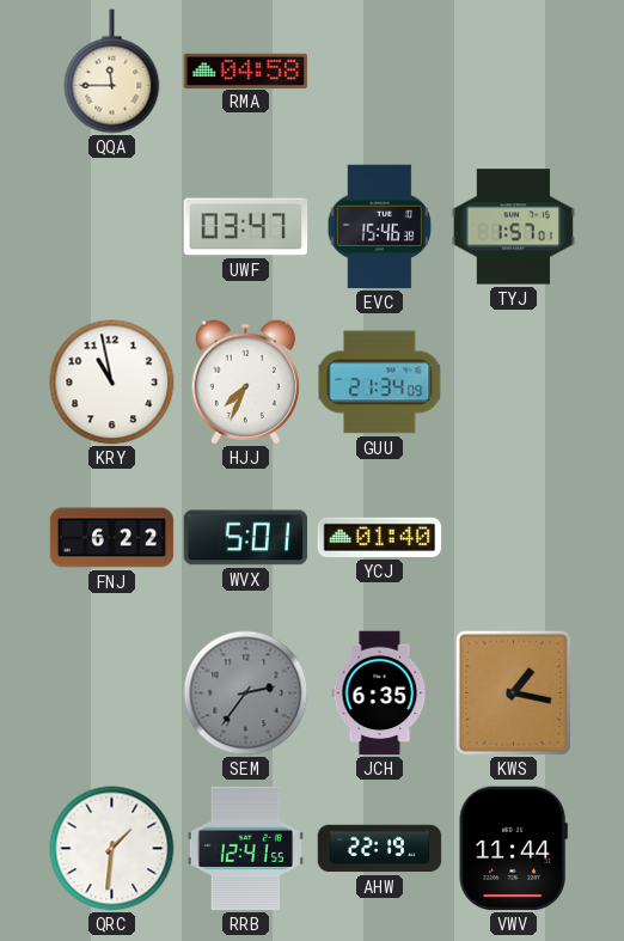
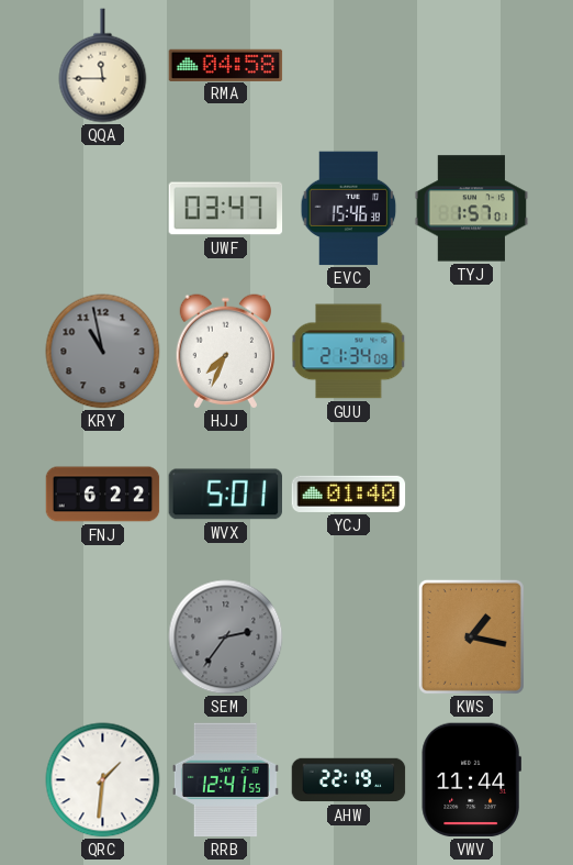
KRY dial: white -> grey
JCH: 6:35 -> none
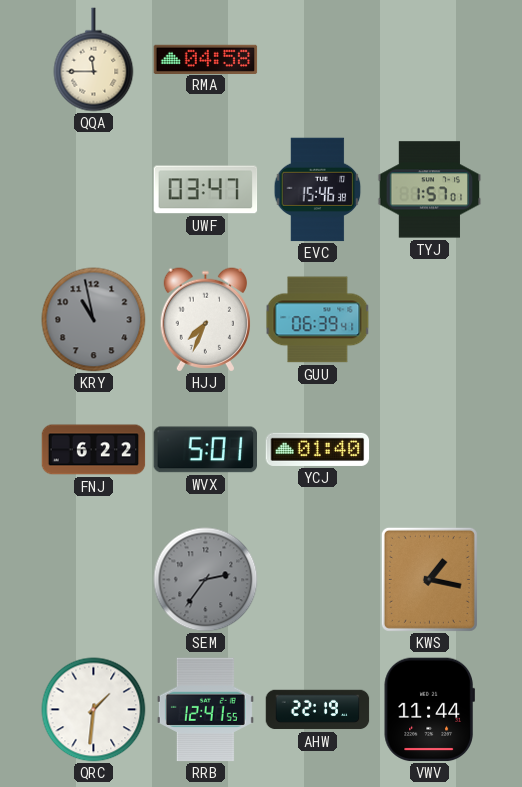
GUU: 21:34 -> 06:39
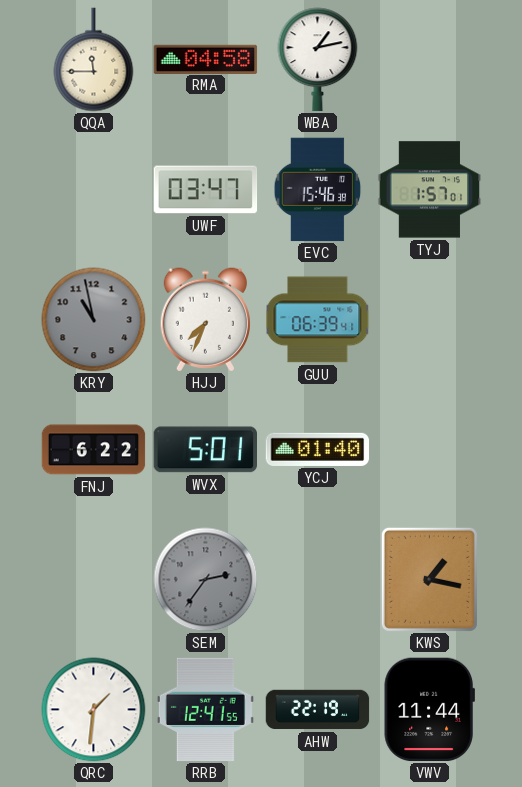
WBA: none -> 1:13
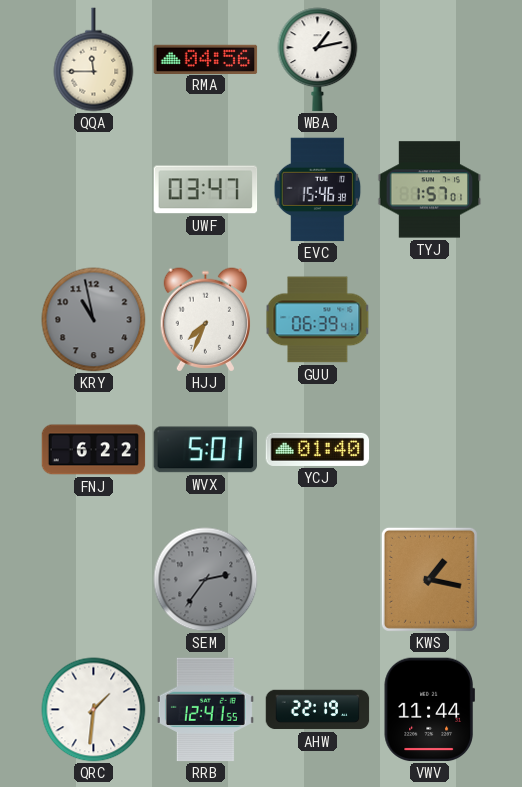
RMA: 04:58 -> 04:56
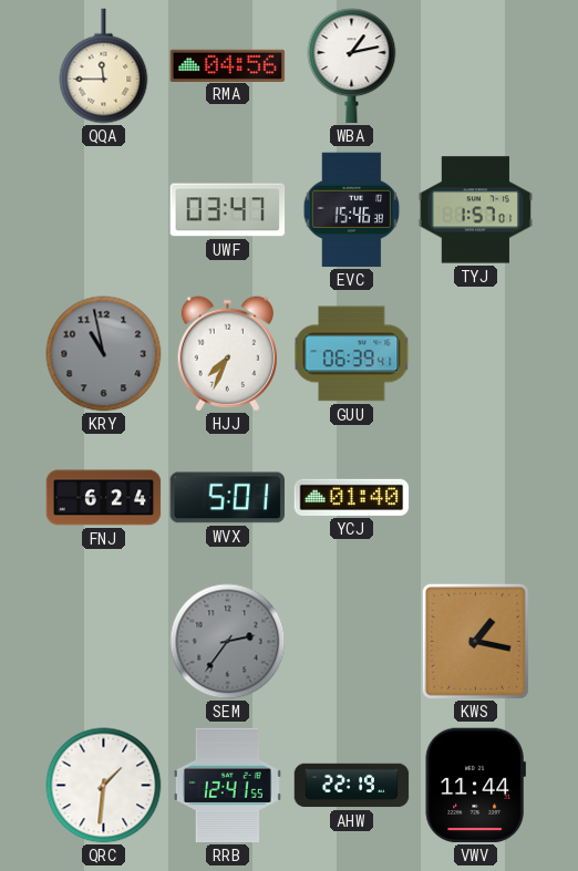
FNJ: 6:22 -> 6:24
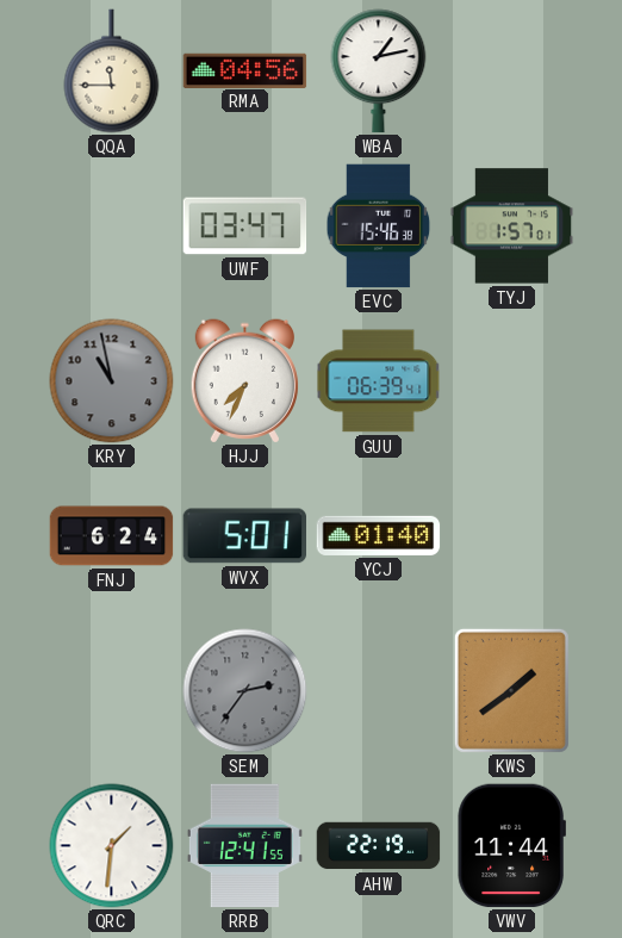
KWS: 1:17 -> 1:39
